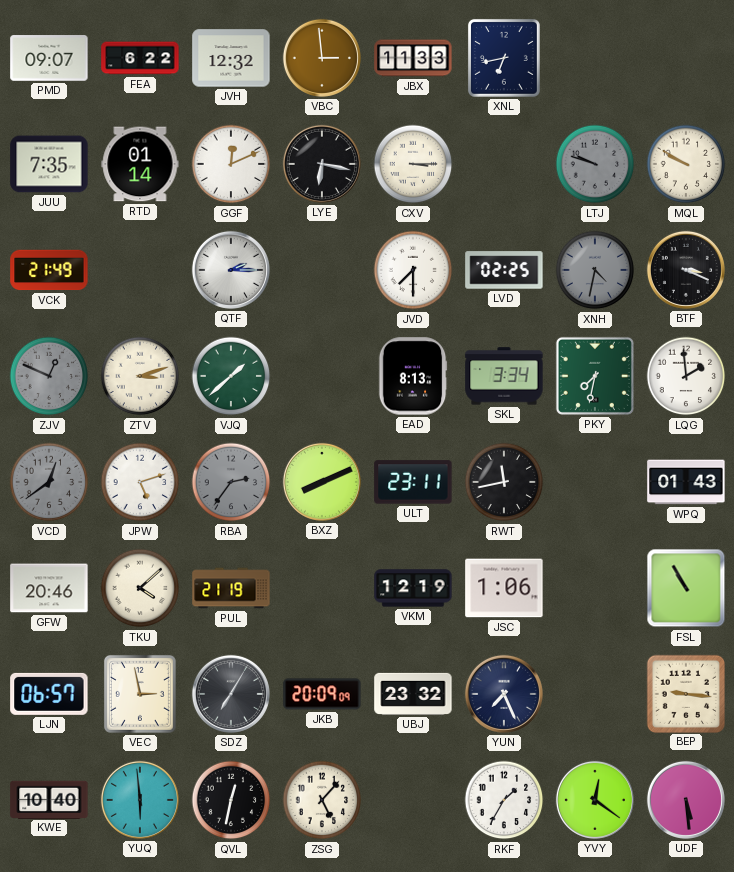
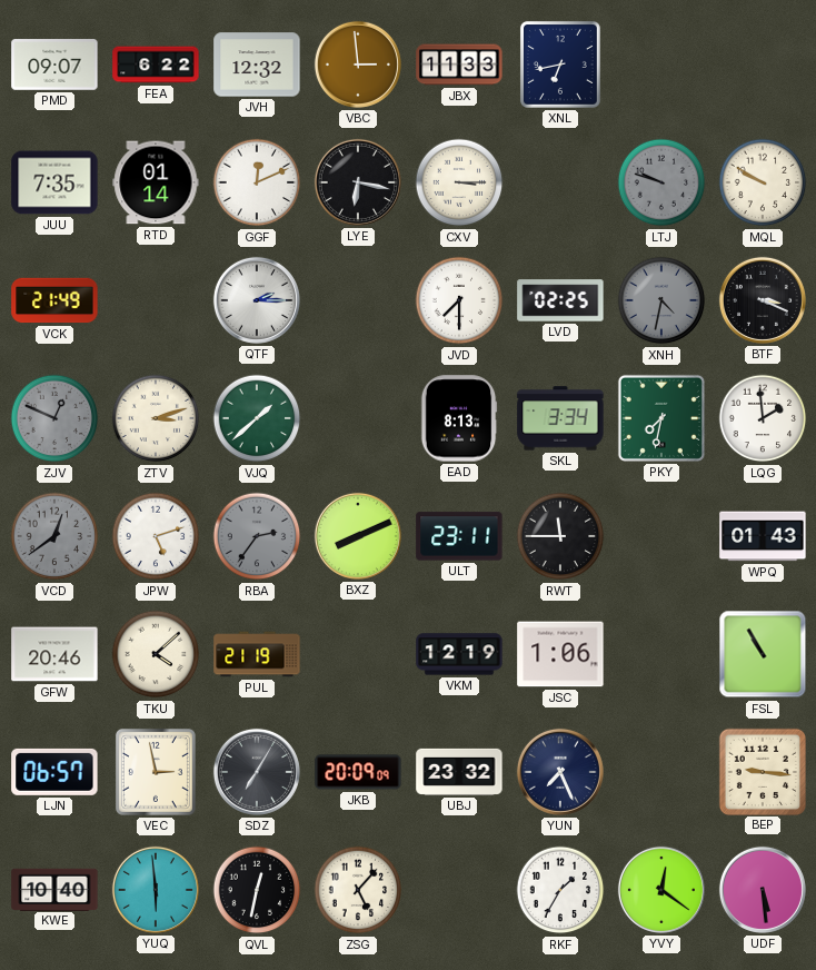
RWT: 11:43 -> 11:45
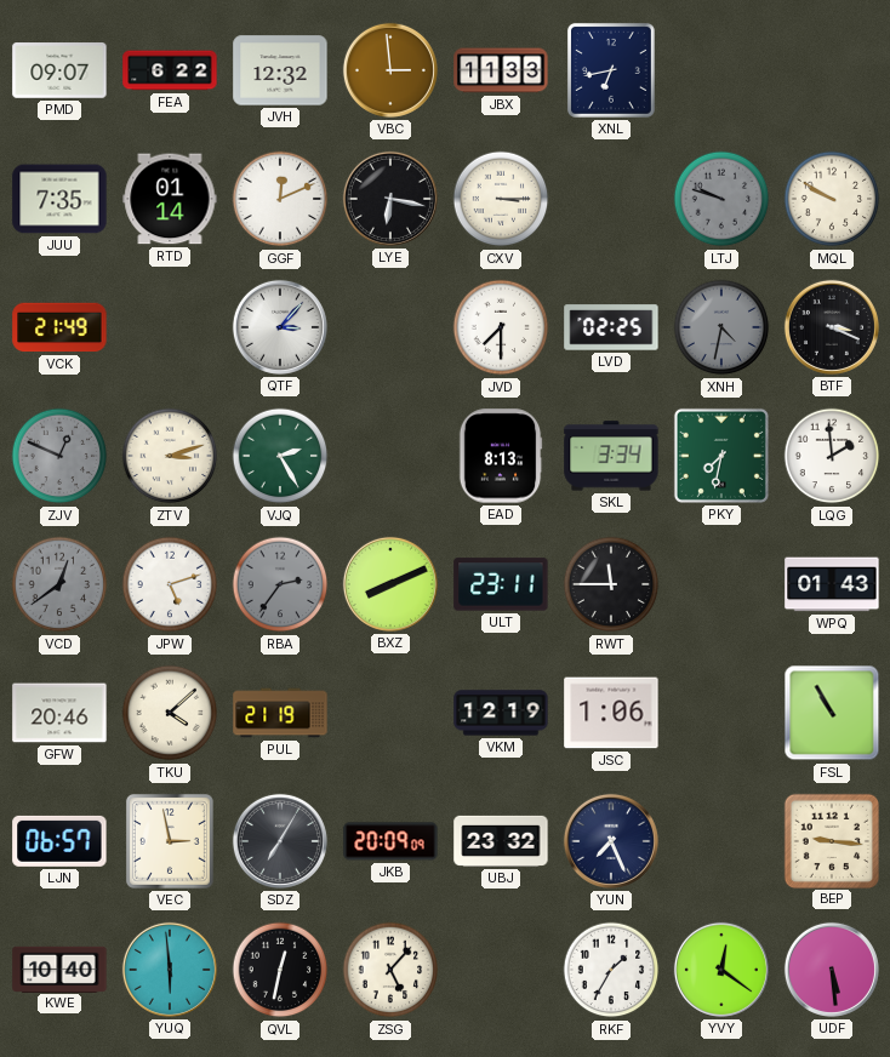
QTF: 2:15 -> 3:07
VJQ: 1:38 -> 2:25
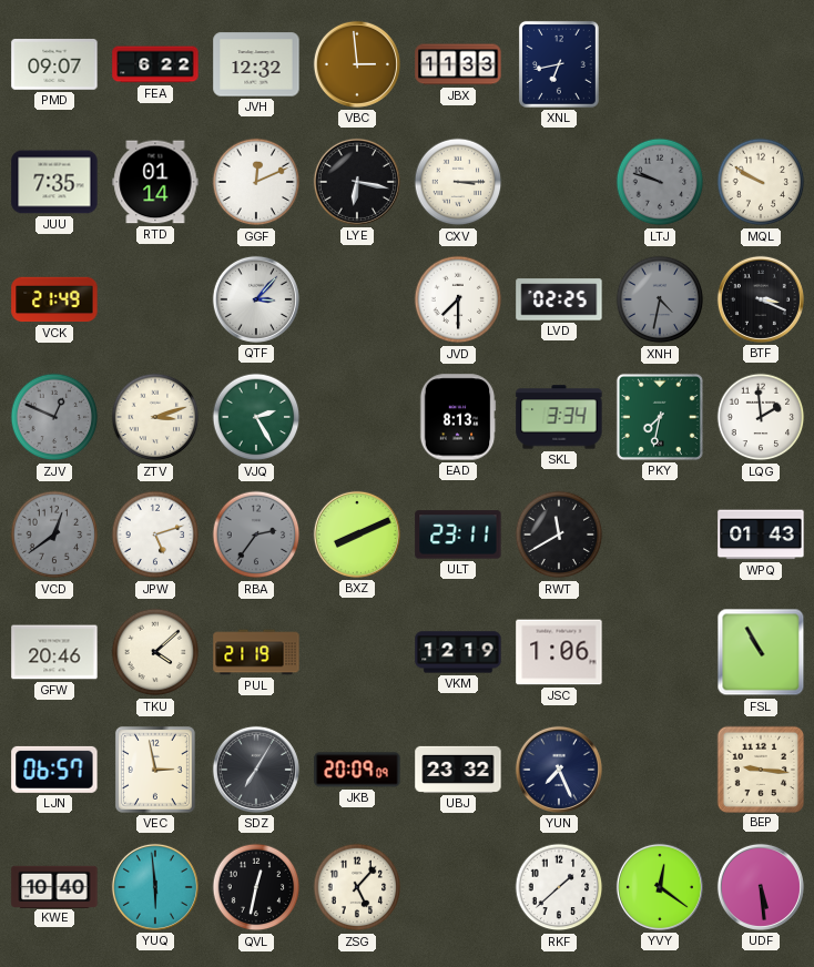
RWT: 11:45 -> 11:40
RKF: 1:35 -> 1:38
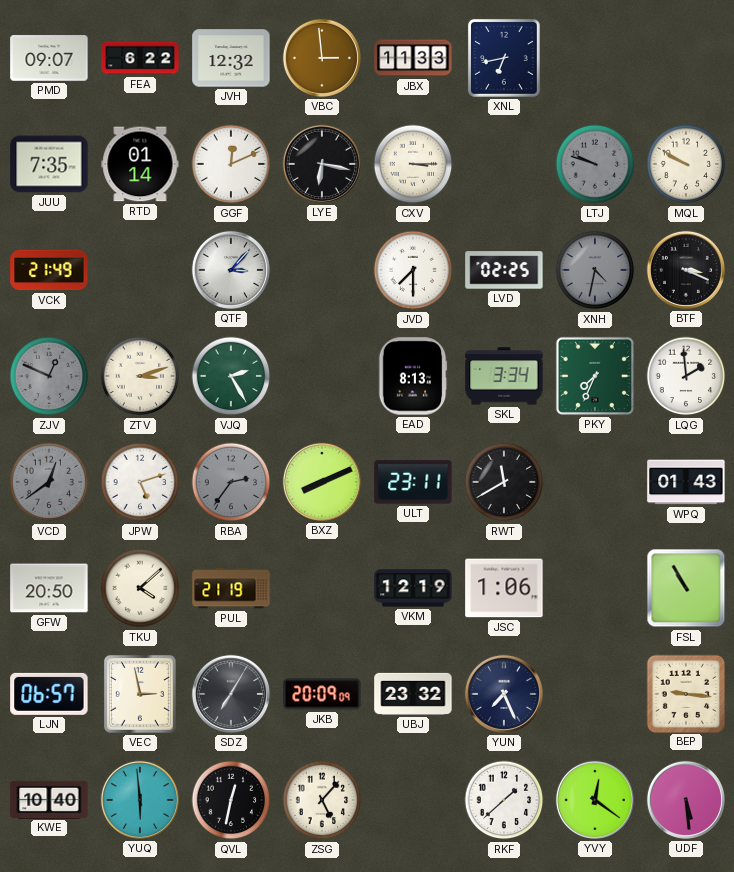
PKY: 7:32 -> 7:34
GFW: 20:46 -> 20:50
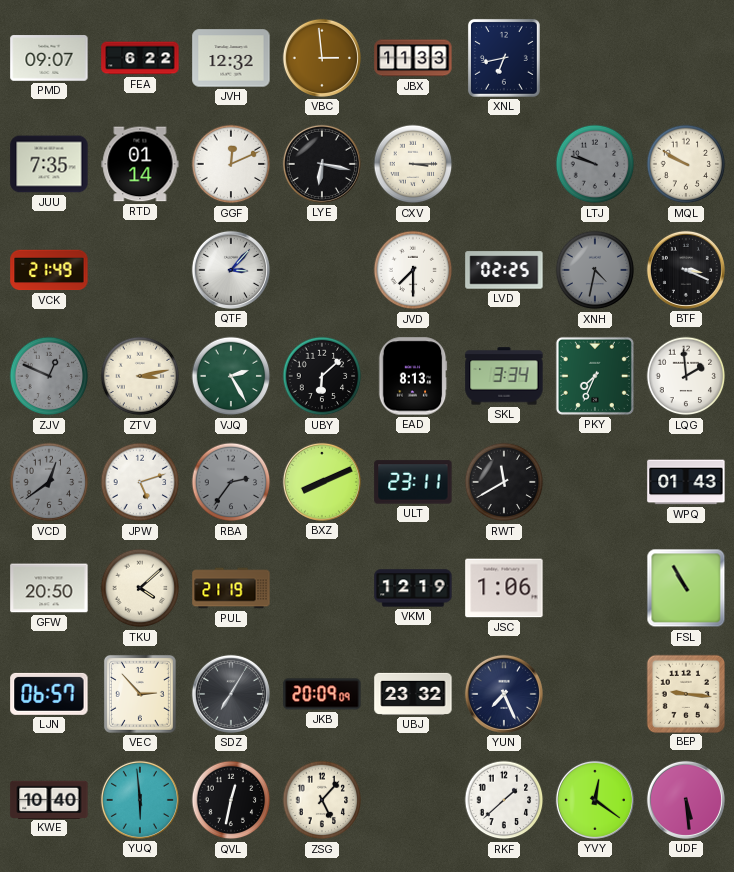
ZTV: 3:12 -> 3:13
UBY: none -> 6:08
VEC: 2:58 -> 2:53
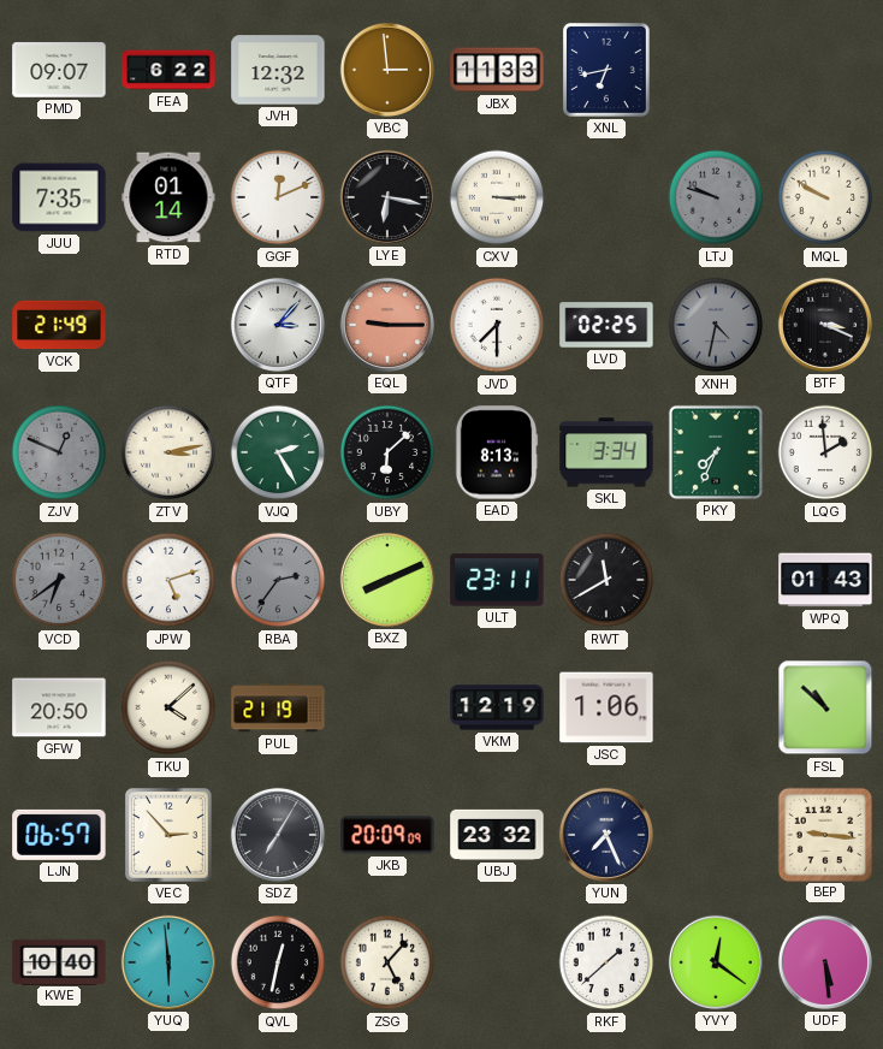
EQL: none -> 9:15
VCD: 12:39 -> 6:39
FSL: 10:55 -> 10:52
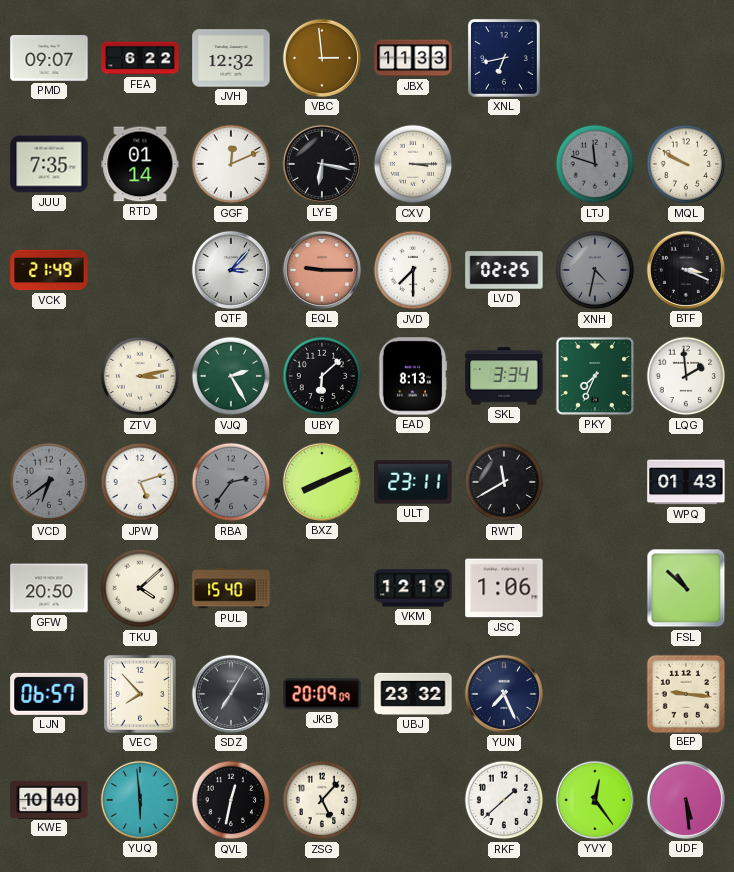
LTJ: 9:48 -> 11:48
ZJV: 12:49 -> none
PUL: 21:19 -> 15:40
VEC: 2:53 -> 7:53
YVY: 12:21 -> 12:24
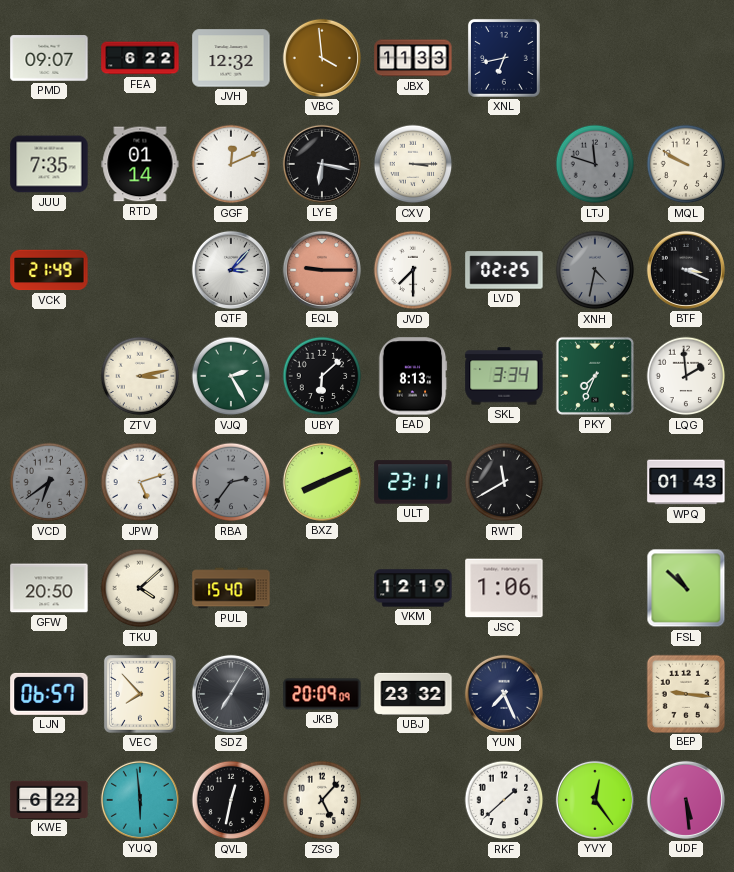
VBC: 2:59 -> 3:59
KWE: 10:40 -> 6:22
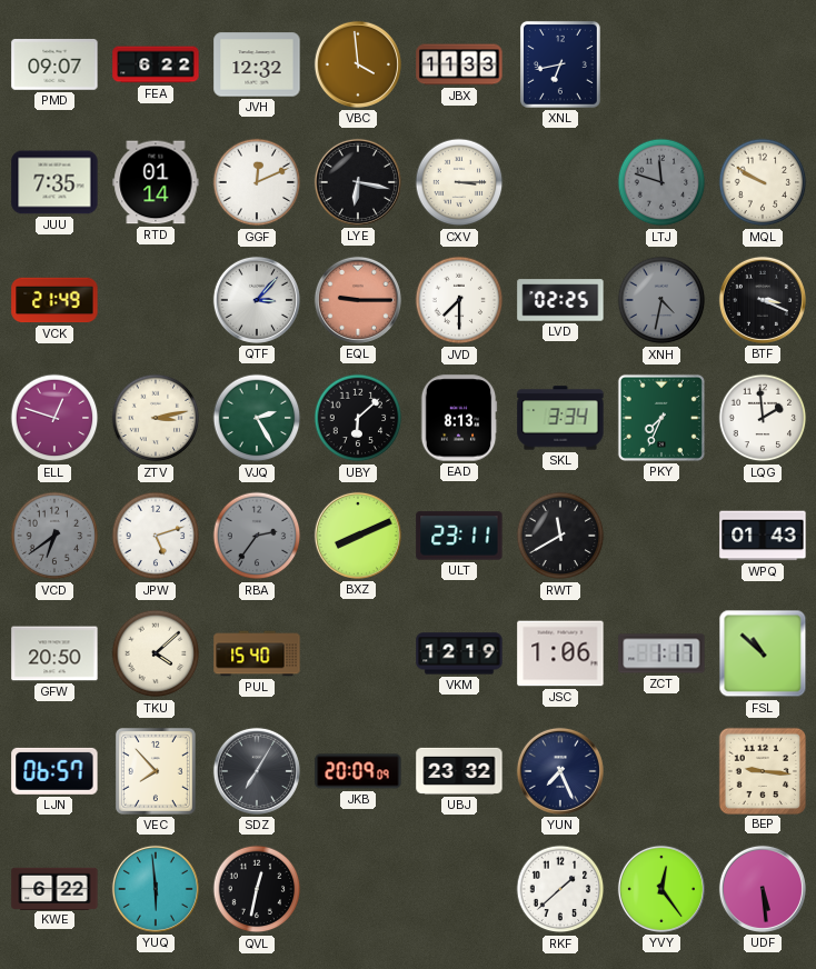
ELL: none -> 12:48
ZCT: none -> 1:17
ZSG: 5:07 -> none
